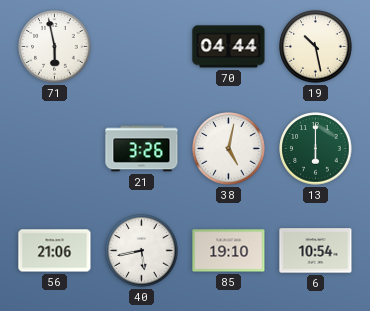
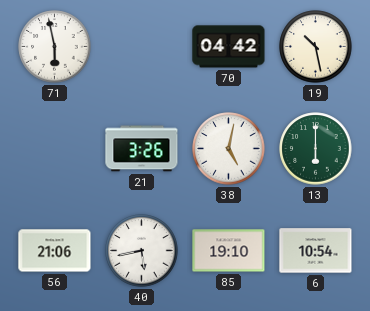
70: 04:44 -> 04:42
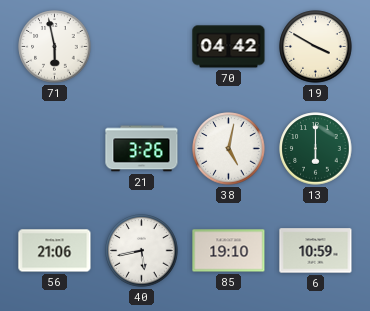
19: 10:28 -> 3:50
6: 10:54 -> 10:59
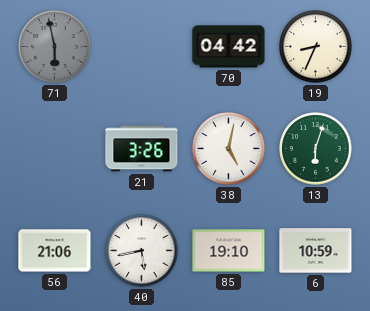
71 dial: white -> grey
19: 3:50 -> 8:34
13: 6:00 -> 6:03
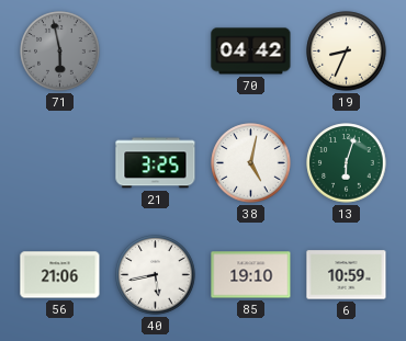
21: 3:26 -> 3:25
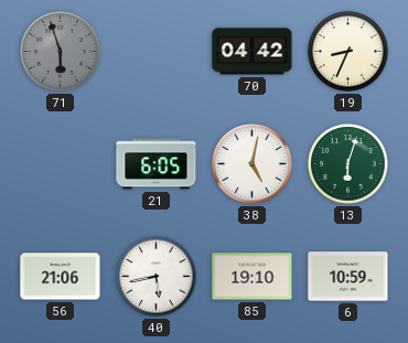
71: 5:58 -> 5:57
21: 3:25 -> 6:05
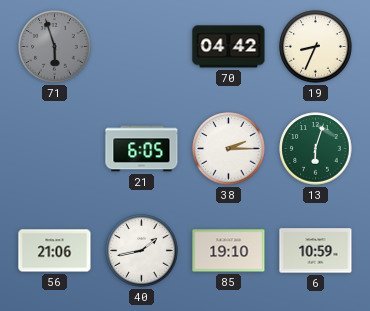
38: 5:02 -> 2:15
40: 5:43 -> 1:43
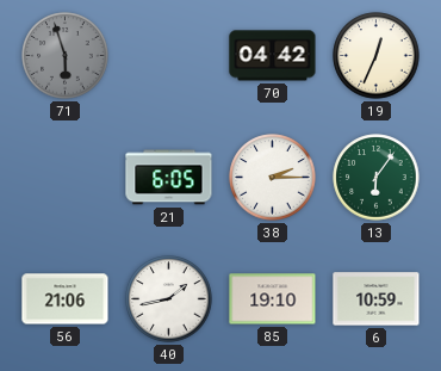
19: 8:34 -> 12:34
13: 6:03 -> 6:06
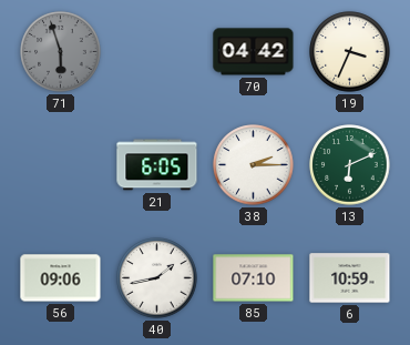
19: 12:34 -> 3:34
13: 6:06 -> 6:11
56: 21:06 -> 09:06
85: 19:10 -> 07:10
